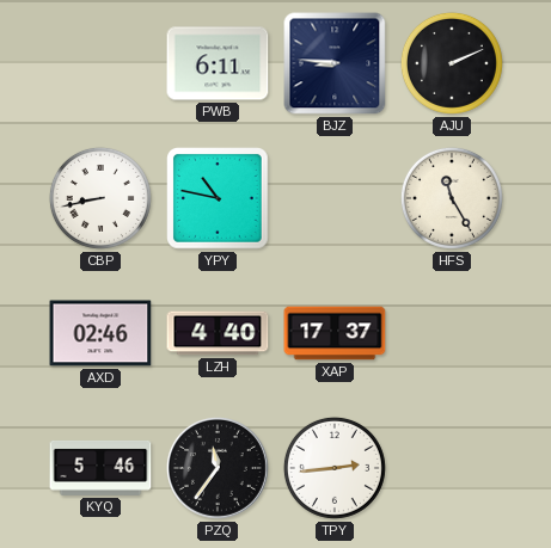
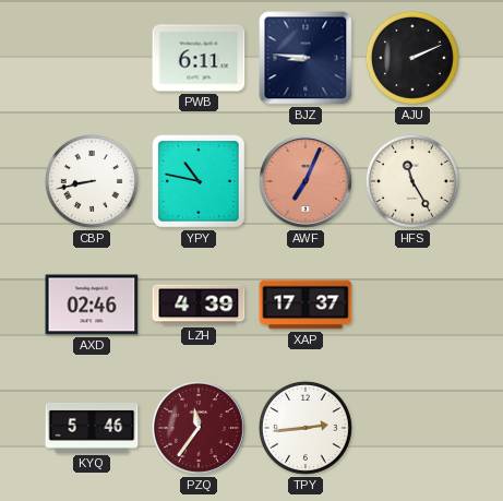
AWF: none -> 7:04
LZH: 4:40 -> 4:39
PZQ dial: black -> burgundy
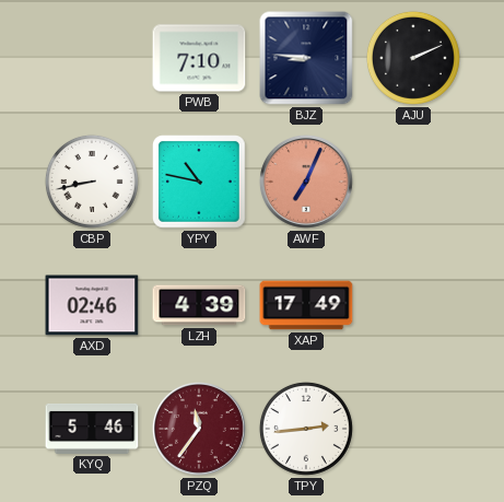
PWB: 6:11 -> 7:10
HFS: 11:25 -> none
XAP: 17:37 -> 17:49
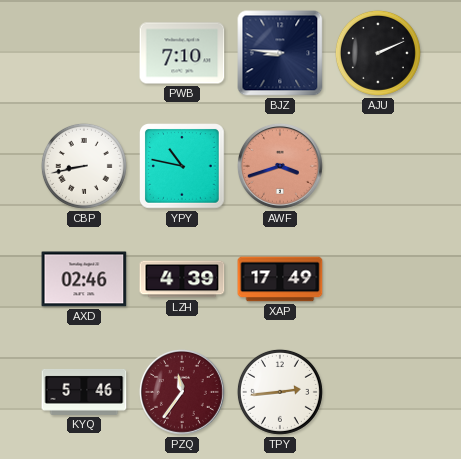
AWF: 7:04 -> 3:42
